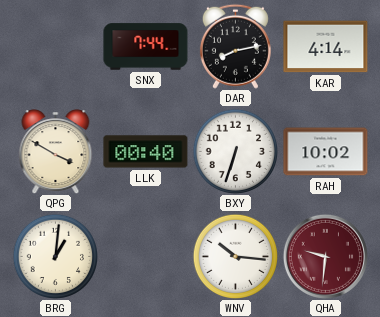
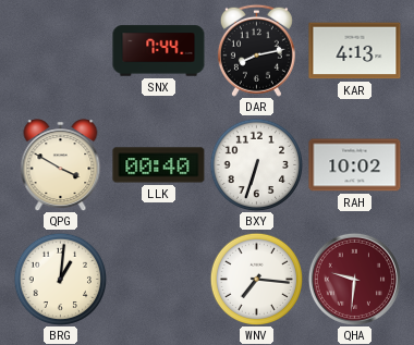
KAR: 4:14 -> 4:13
WNV: 10:16 -> 7:16
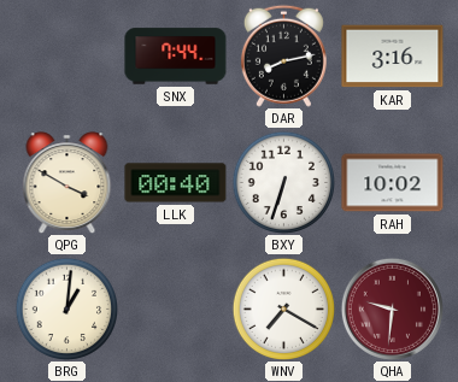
KAR: 4:13 -> 3:16
WNV: 7:16 -> 7:20
